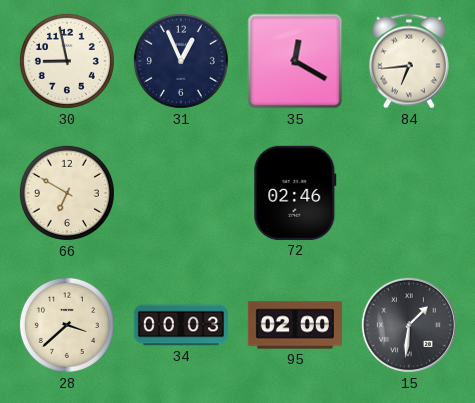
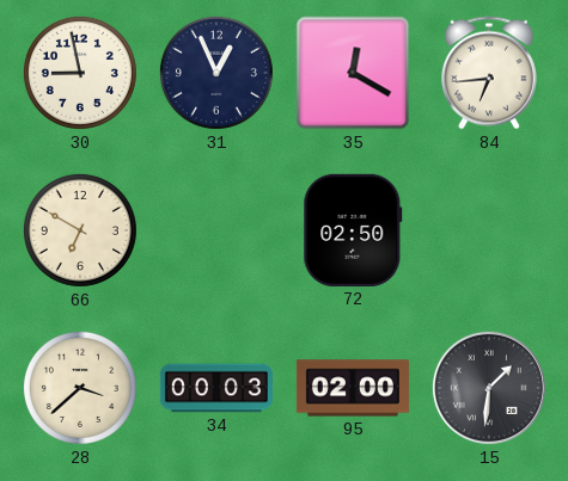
72: 02:46 -> 02:50
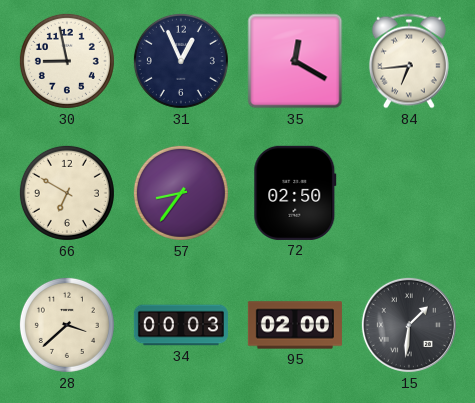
57: none -> 8:36
